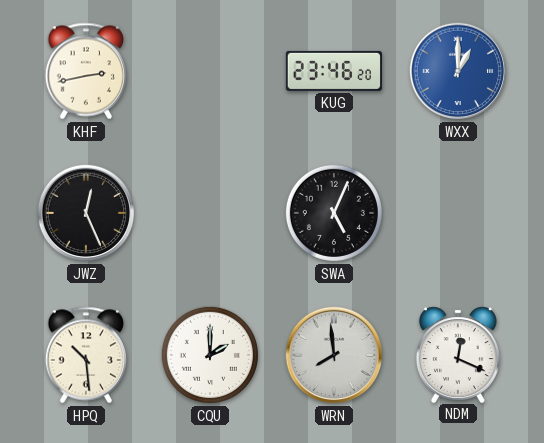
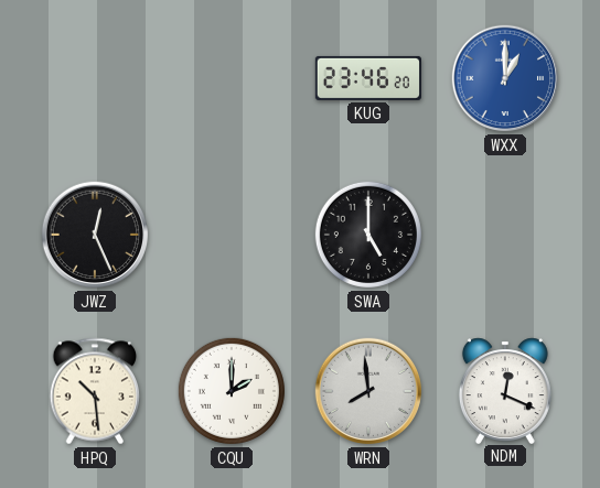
KHF: 2:43 -> none
SWA: 5:04 -> 5:00
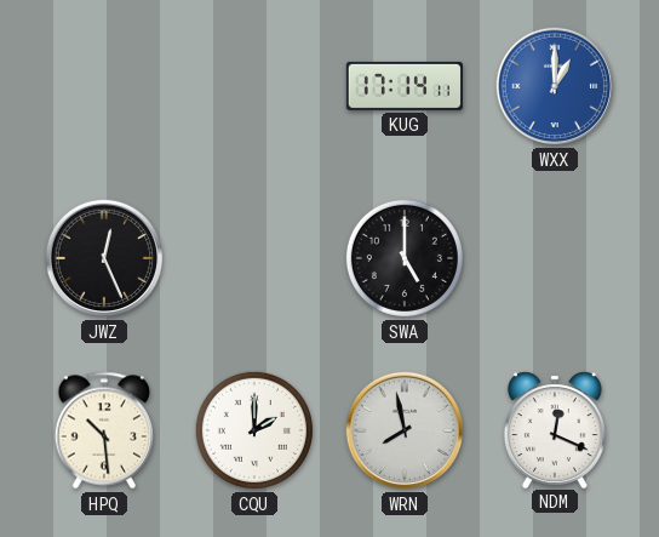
KUG: 23:46 -> 17:14
WRN: 7:59 -> 7:58
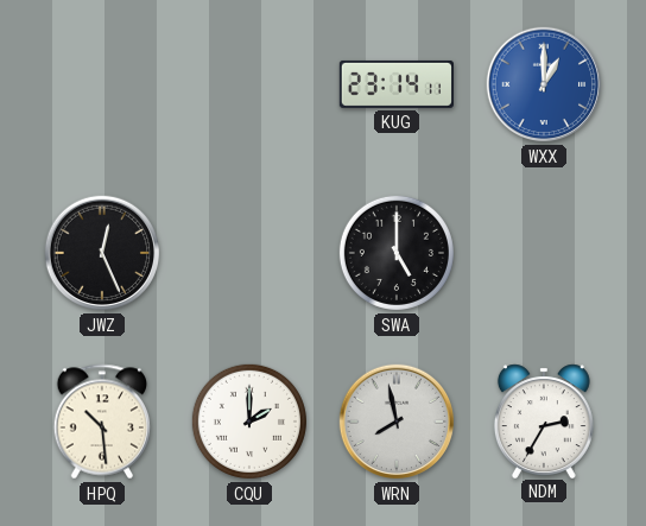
KUG: 17:14 -> 23:14
NDM: 12:19 -> 2:35
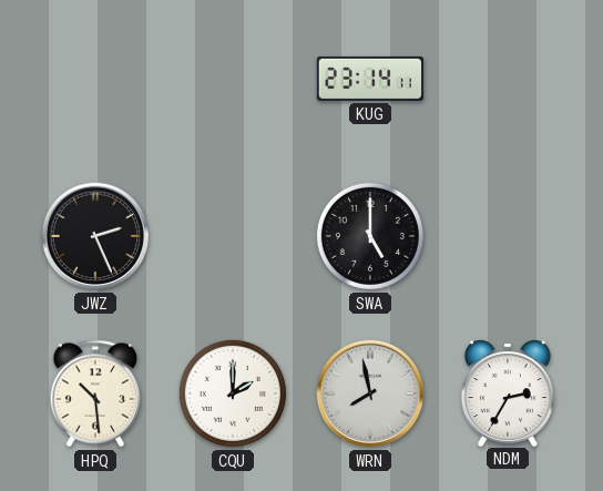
WXX: 1:00 -> none
JWZ: 12:26 -> 2:26
